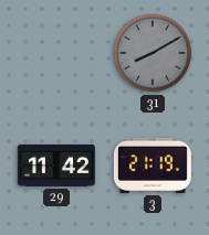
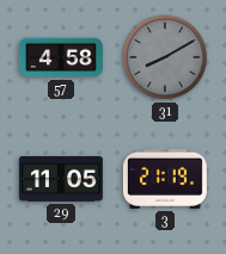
57: none -> 4:58
29: 11:42 -> 11:05
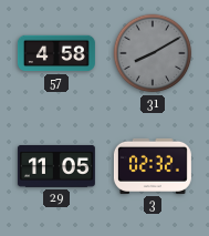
3: 21:19 -> 02:32
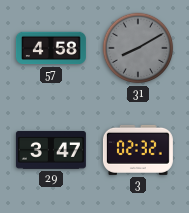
29: 11:05 -> 3:47
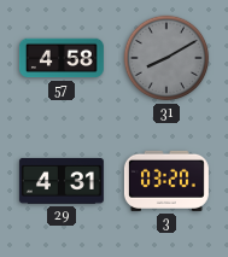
29: 3:47 -> 4:31
3: 02:32 -> 03:20
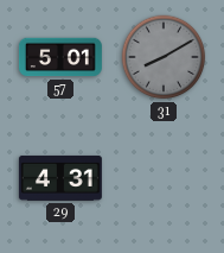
57: 4:58 -> 5:01
3: 03:20 -> none
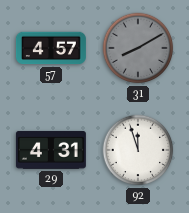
57: 5:01 -> 4:57
92: none -> 11:57
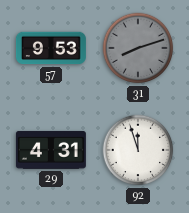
57: 4:57 -> 9:53
31: 8:10 -> 8:12
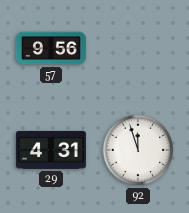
57: 9:53 -> 9:56
31: 8:12 -> none
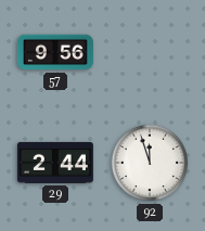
29: 4:31 -> 2:44
